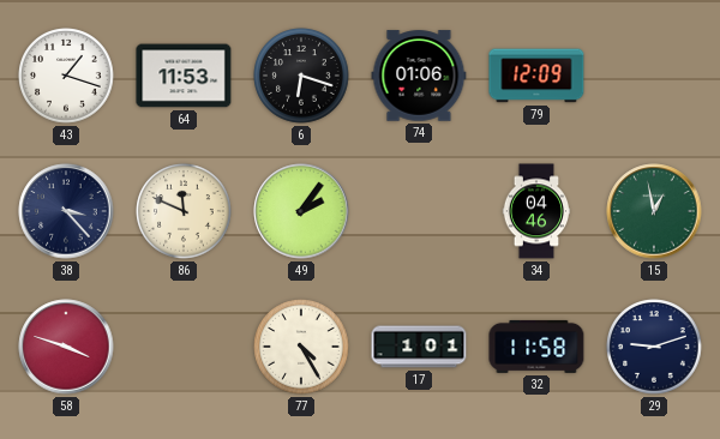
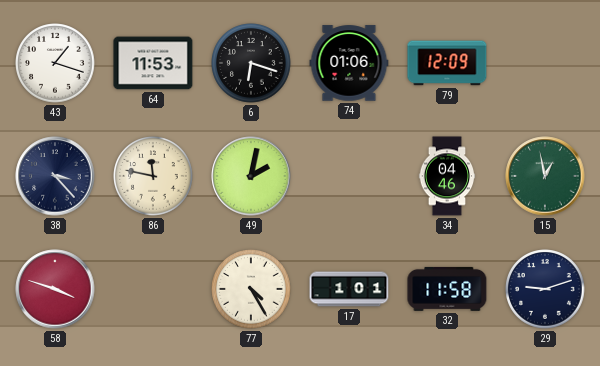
86: 11:49 -> 11:47
49: 2:06 -> 2:02
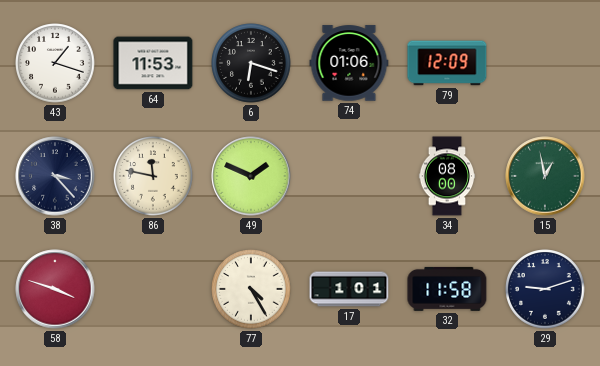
49: 2:02 -> 1:49
34: 04:46 -> 08:00
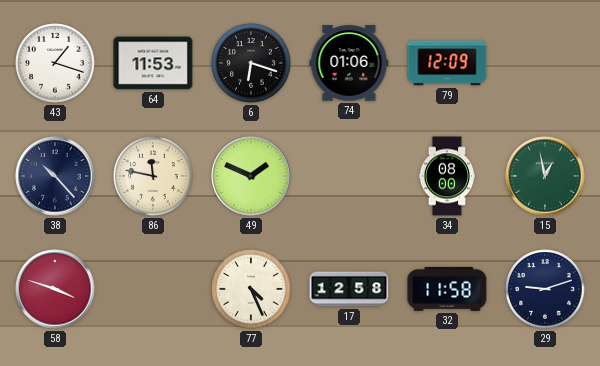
38: 3:23 -> 10:23
77: 4:25 -> 4:26
17: 1:01 -> 12:58
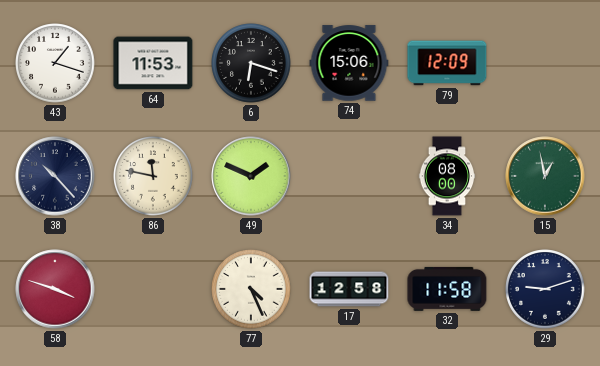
74: 01:06 -> 15:06
